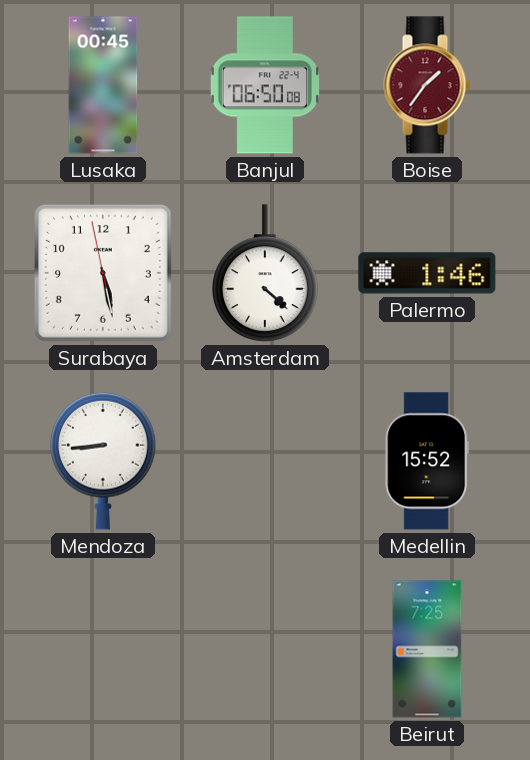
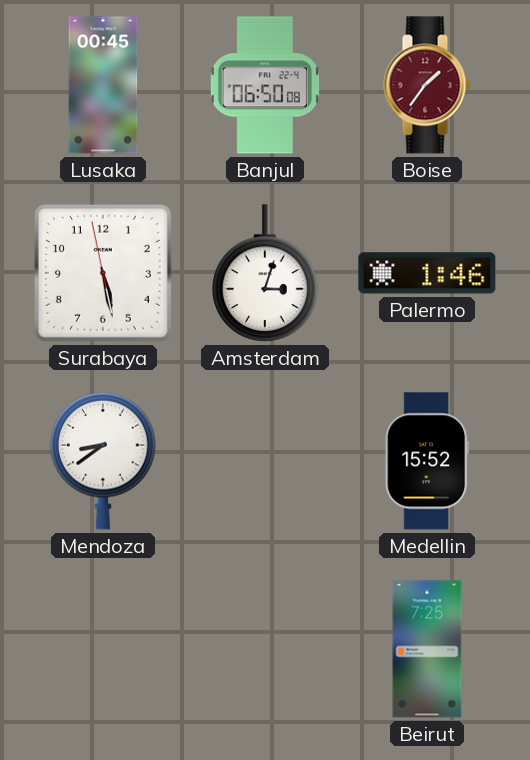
Amsterdam: 4:22 -> 3:03
Mendoza: 8:44 -> 8:39
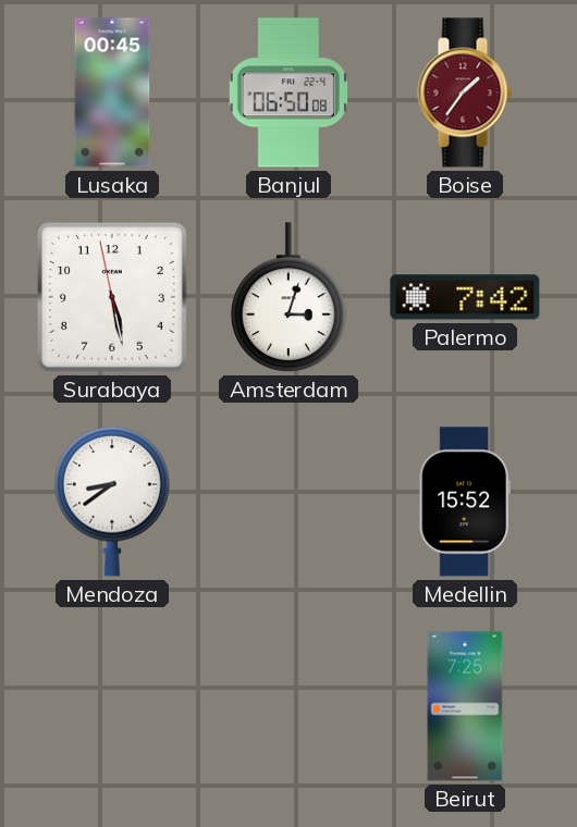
Palermo: 1:46 -> 7:42
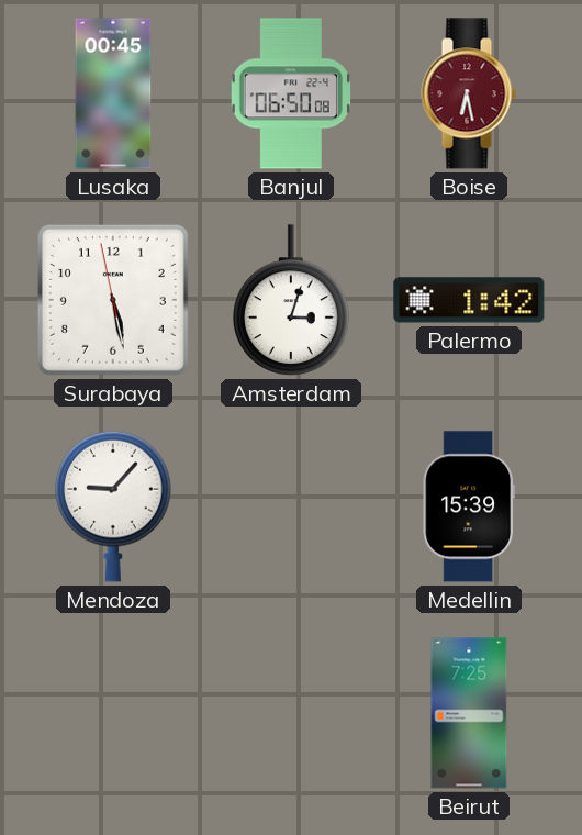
Boise: 1:36 -> 6:28
Palermo: 7:42 -> 1:42
Mendoza: 8:39 -> 9:07
Medellin: 15:52 -> 15:39
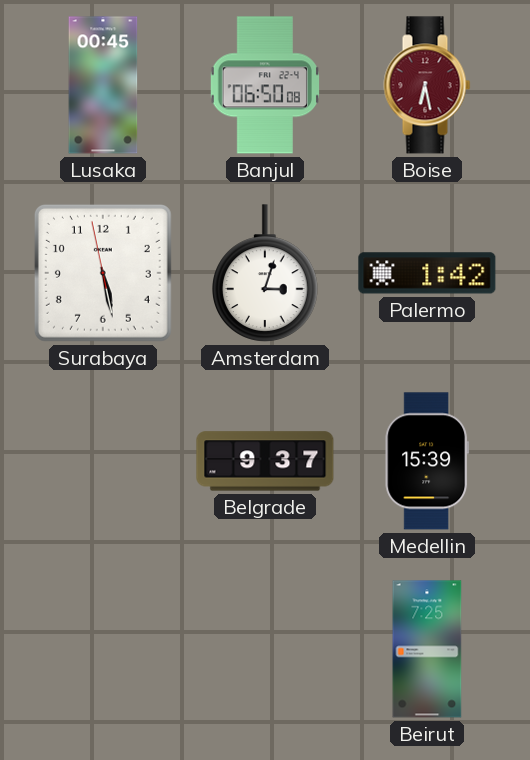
Mendoza: 9:07 -> none
Belgrade: none -> 9:37
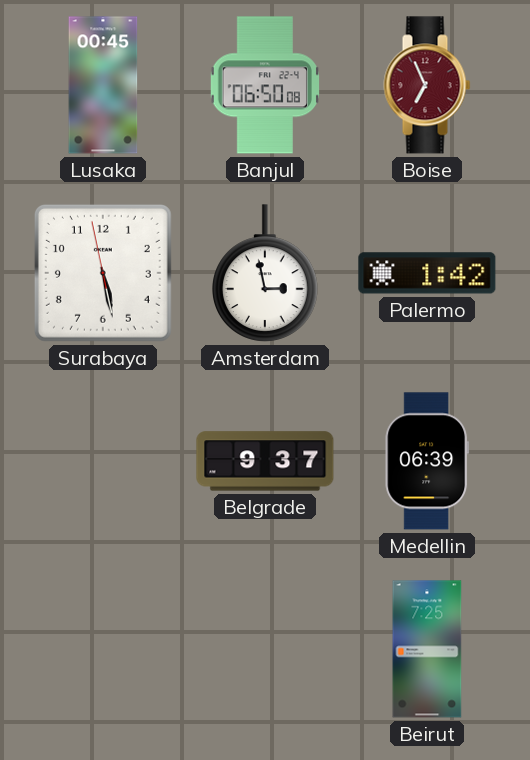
Boise: 6:28 -> 6:56
Amsterdam: 3:03 -> 2:58
Medellin: 15:39 -> 06:39
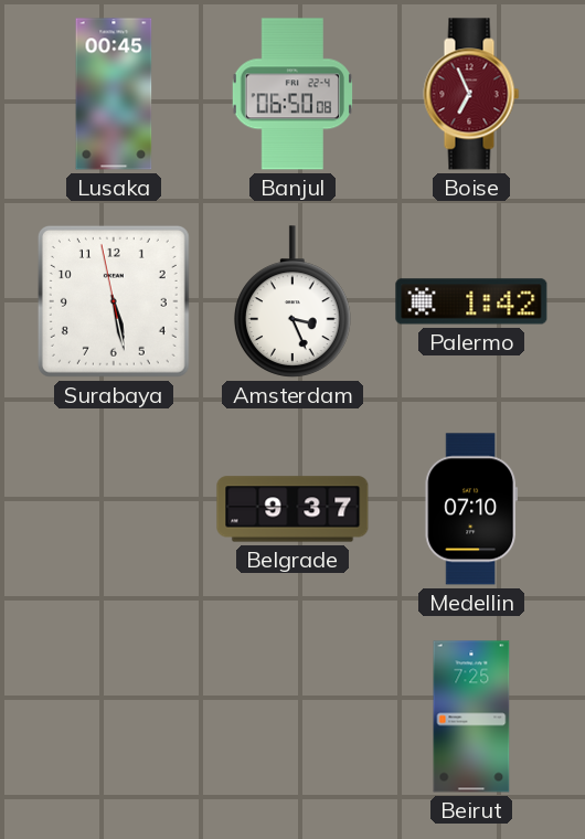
Amsterdam: 2:58 -> 3:26
Medellin: 06:39 -> 07:10
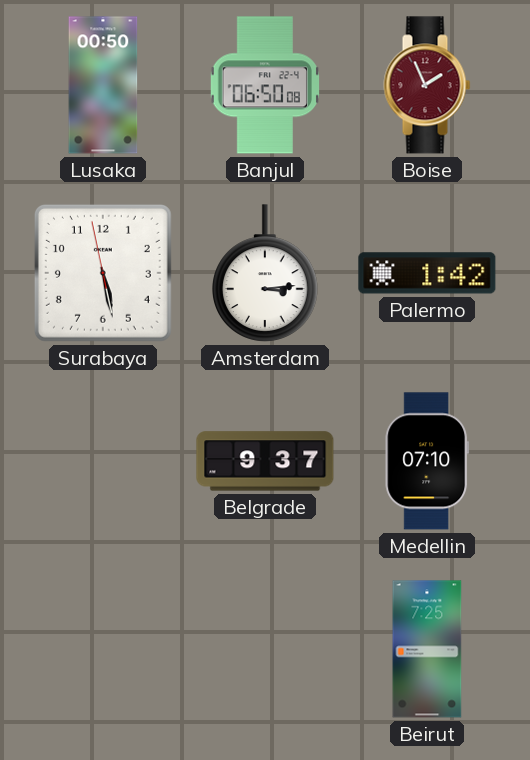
Lusaka: 00:45 -> 00:50
Boise: 6:56 -> 1:56
Amsterdam: 3:26 -> 3:14
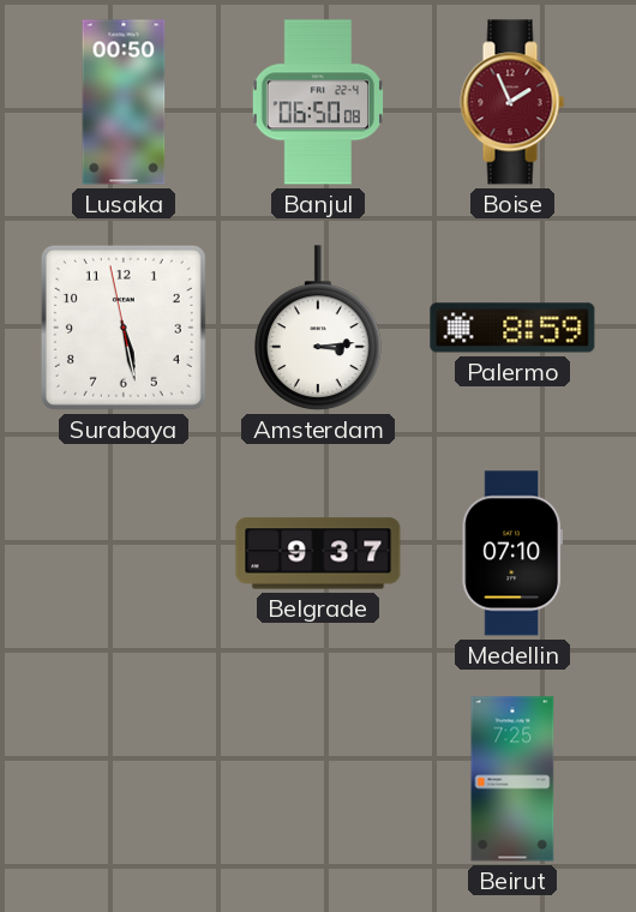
Palermo: 1:42 -> 8:59
